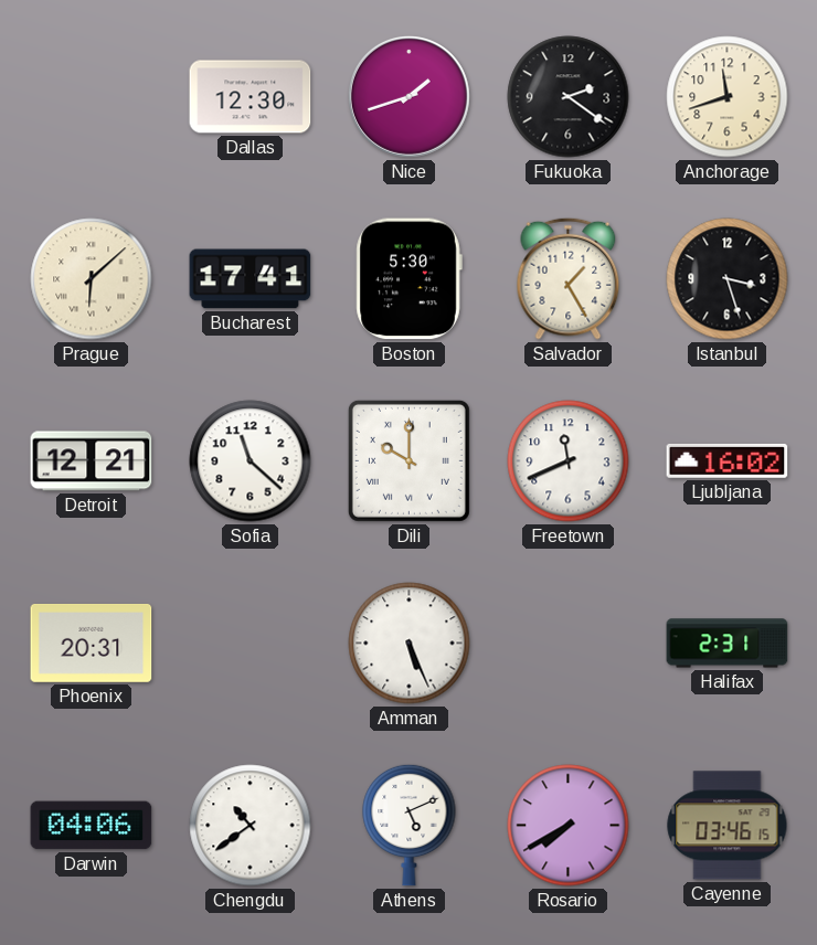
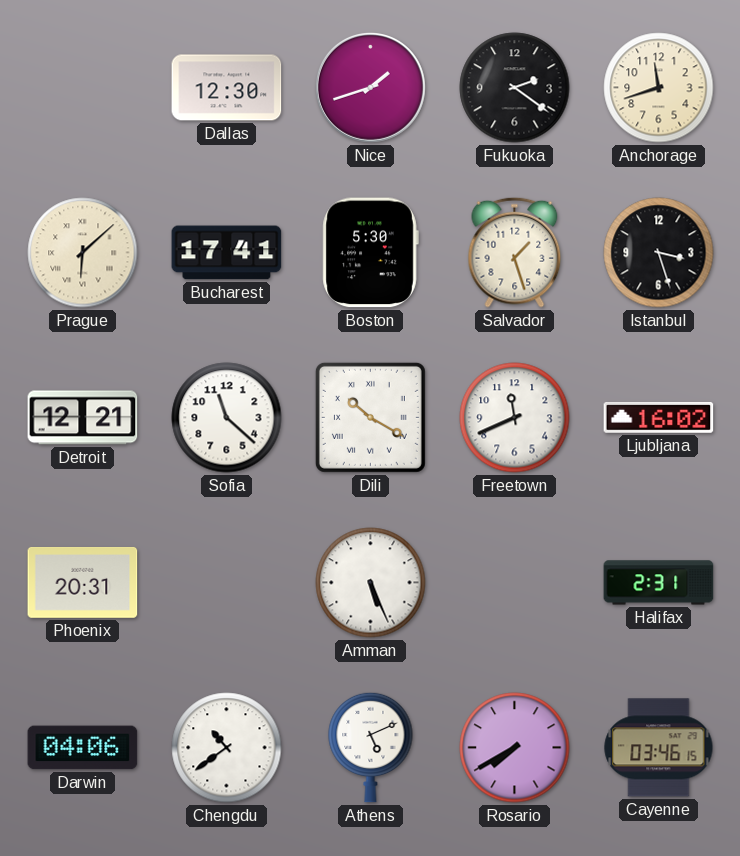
Salvador: 1:25 -> 1:27
Dili: 10:00 -> 10:20
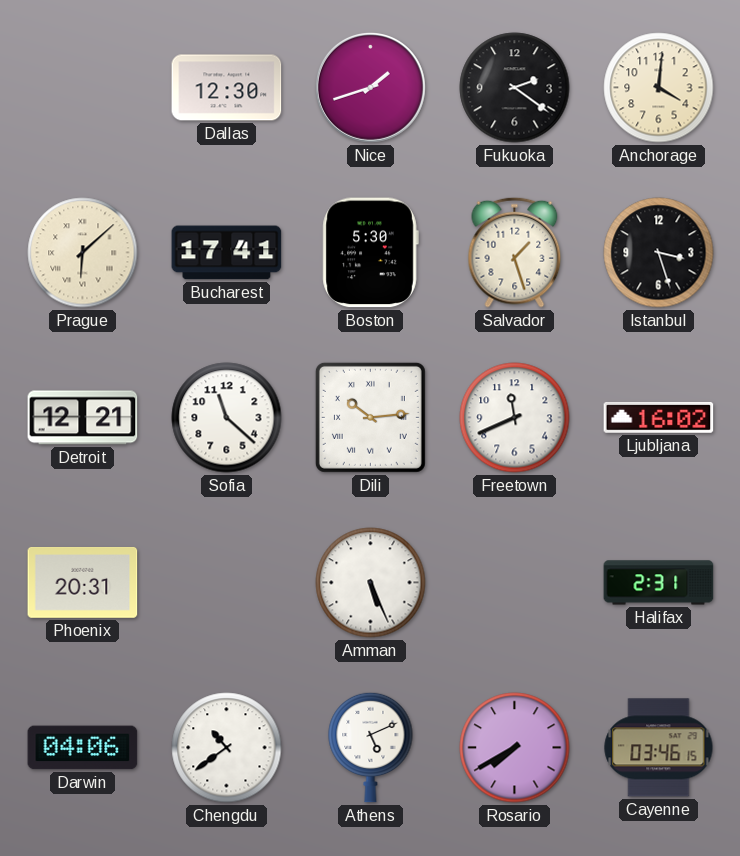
Anchorage: 11:42 -> 4:01
Dili: 10:20 -> 10:14
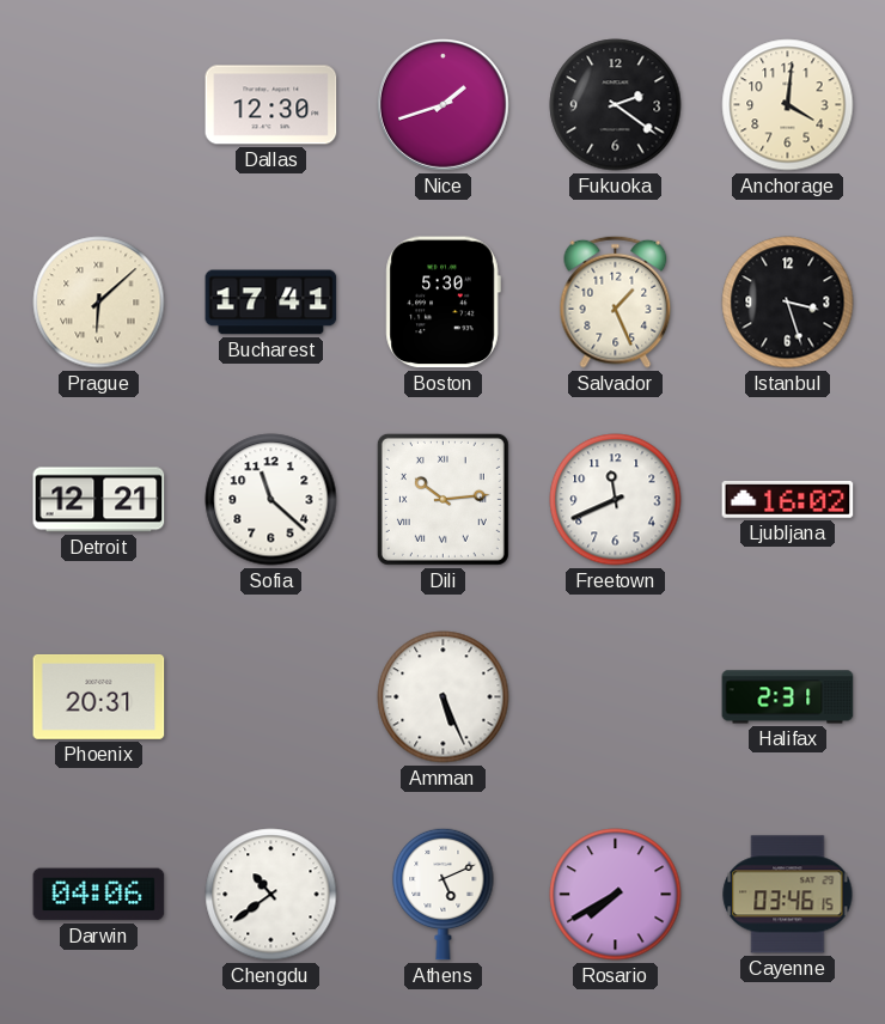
Salvador: 1:27 -> 1:26
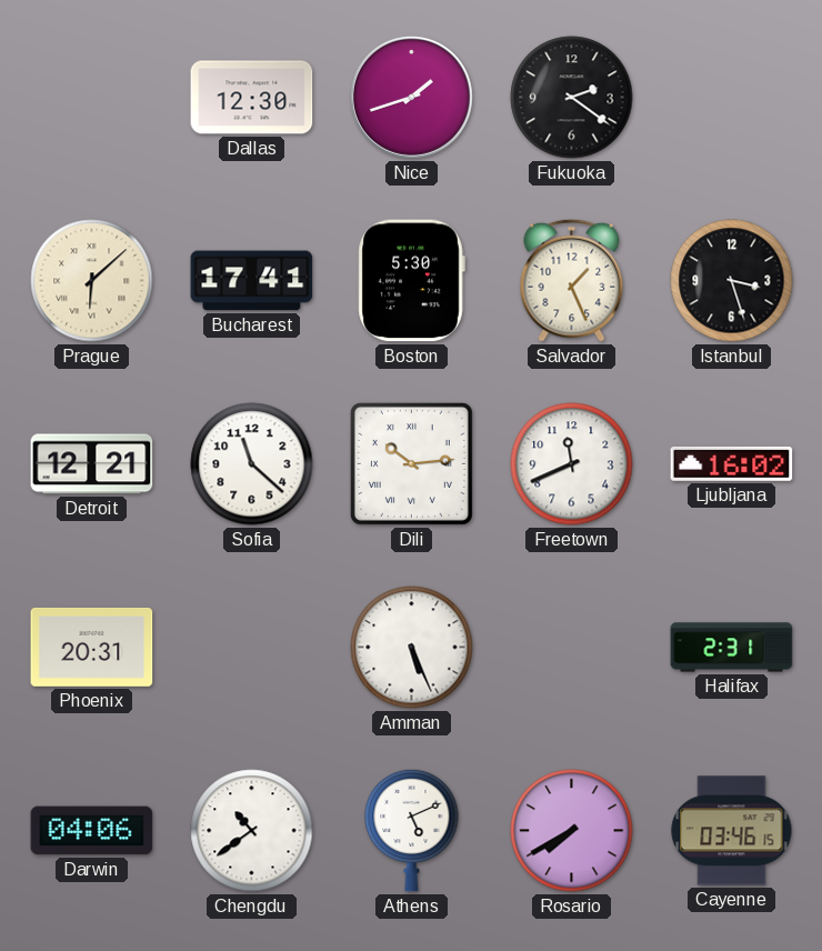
Anchorage: 4:01 -> none
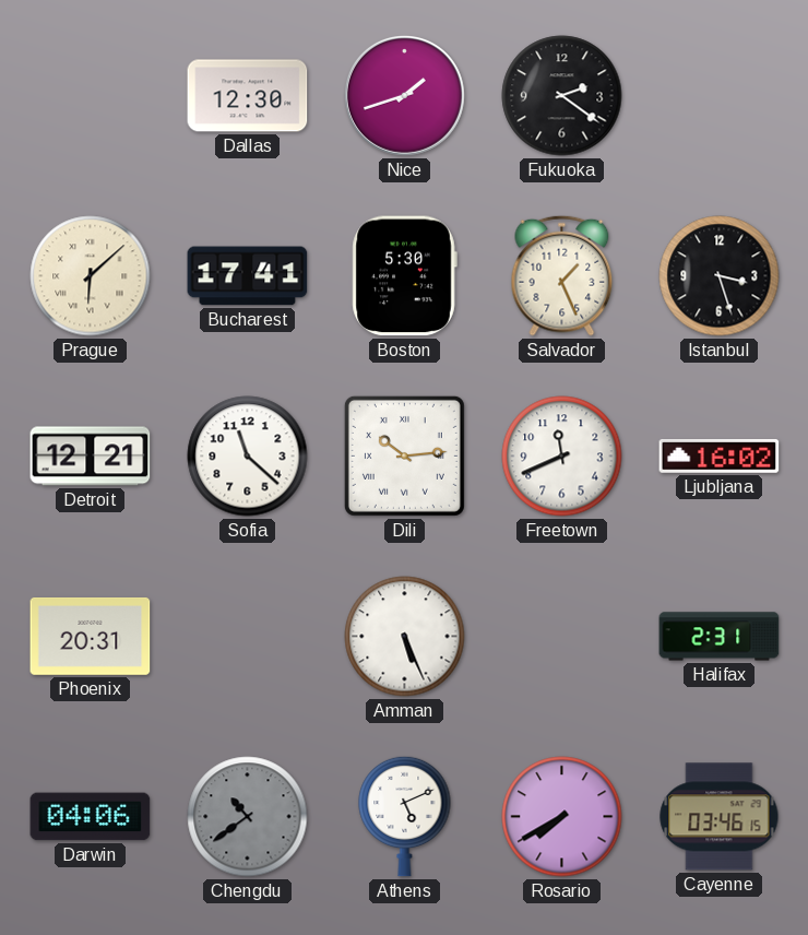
Chengdu dial: white -> grey
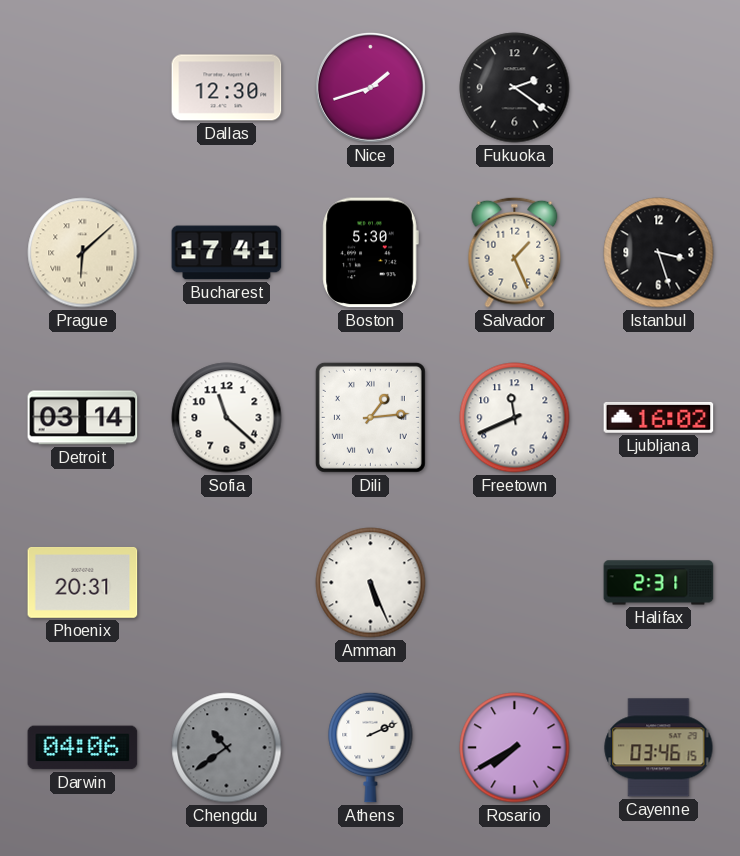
Detroit: 12:21 -> 03:14
Dili: 10:14 -> 1:14
Athens: 5:11 -> 2:11
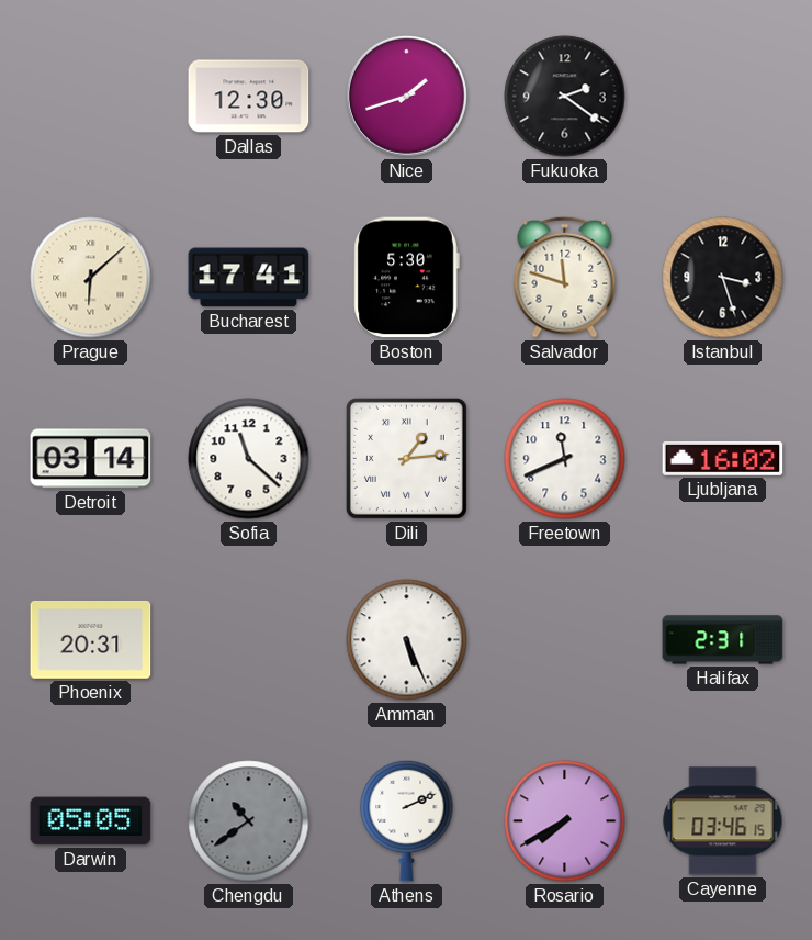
Salvador: 1:26 -> 11:48
Darwin: 04:06 -> 05:05
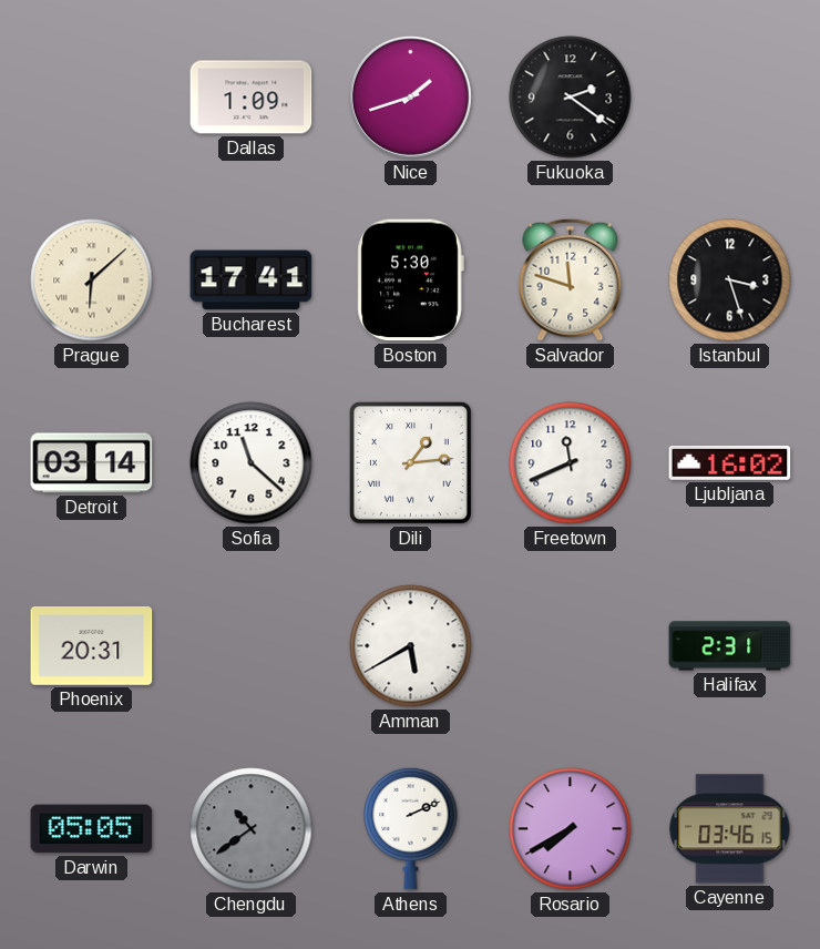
Dallas: 12:30 -> 1:09
Amman: 5:26 -> 5:40
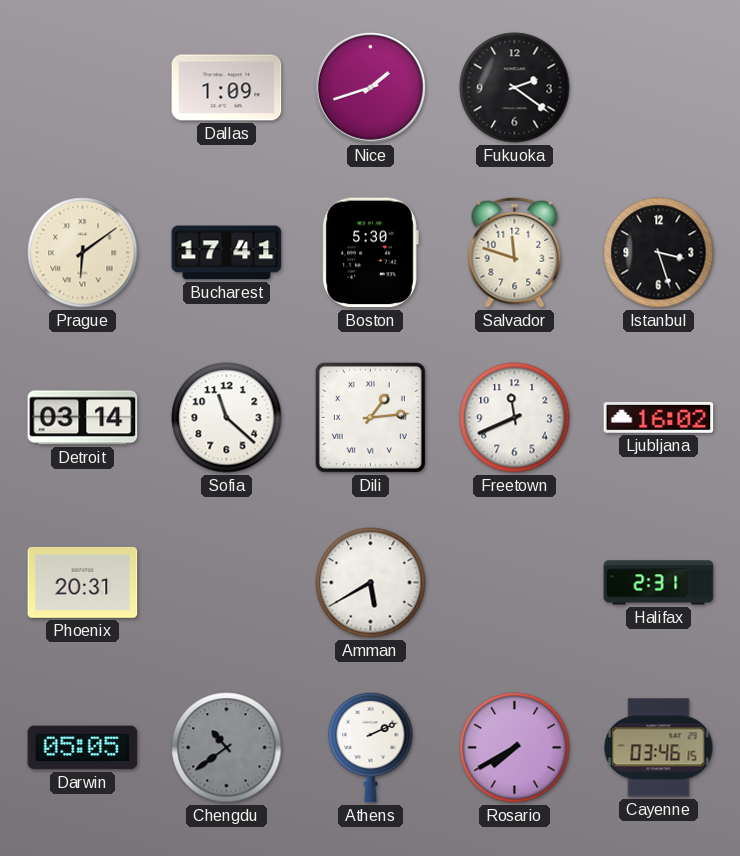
Prague: 6:08 -> 6:09
